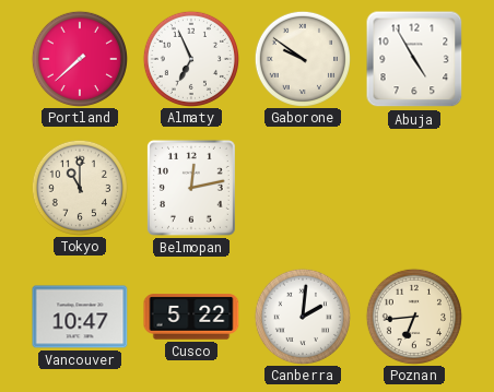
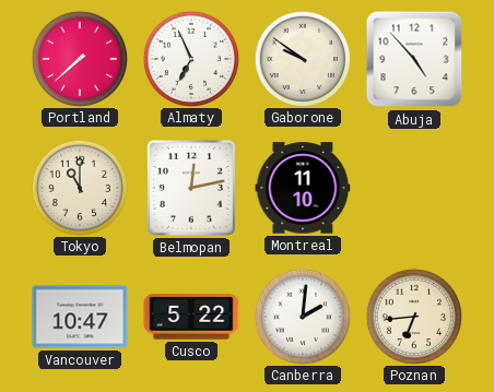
Abuja: 4:55 -> 4:53
Montreal: none -> 11:10
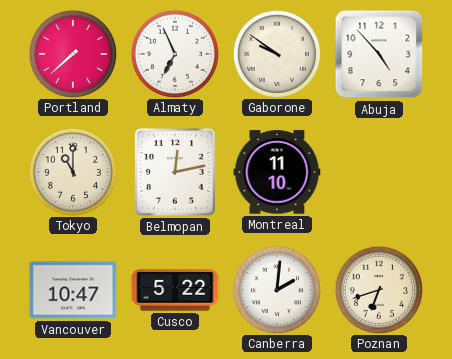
Poznan: 6:44 -> 6:42
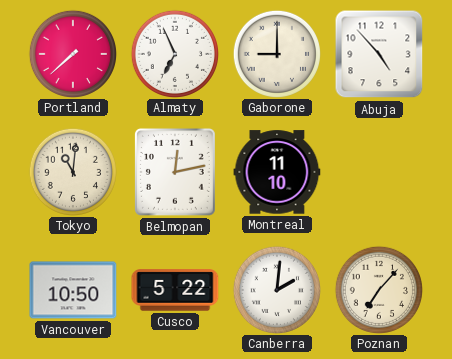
Gaborone: 9:51 -> 9:00
Tokyo: 11:00 -> 11:01
Vancouver: 10:47 -> 10:50
Poznan: 6:42 -> 7:07
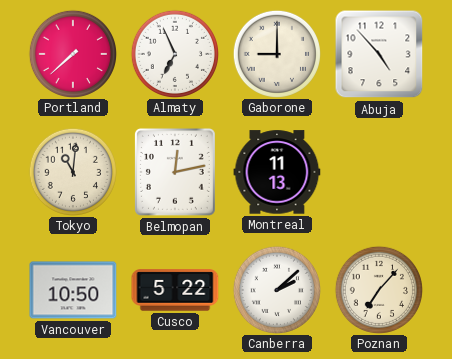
Montreal: 11:10 -> 11:13
Canberra: 2:01 -> 2:08
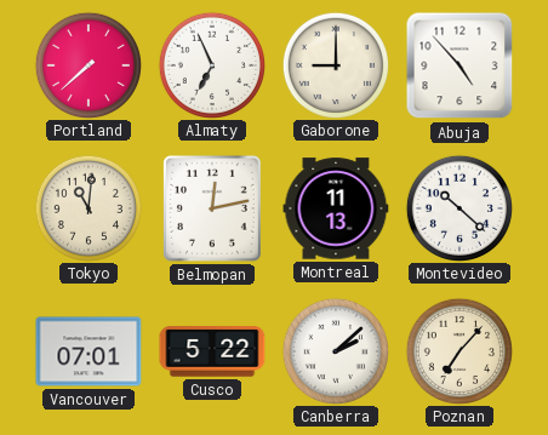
Montevideo: none -> 10:22
Vancouver: 10:50 -> 07:01
